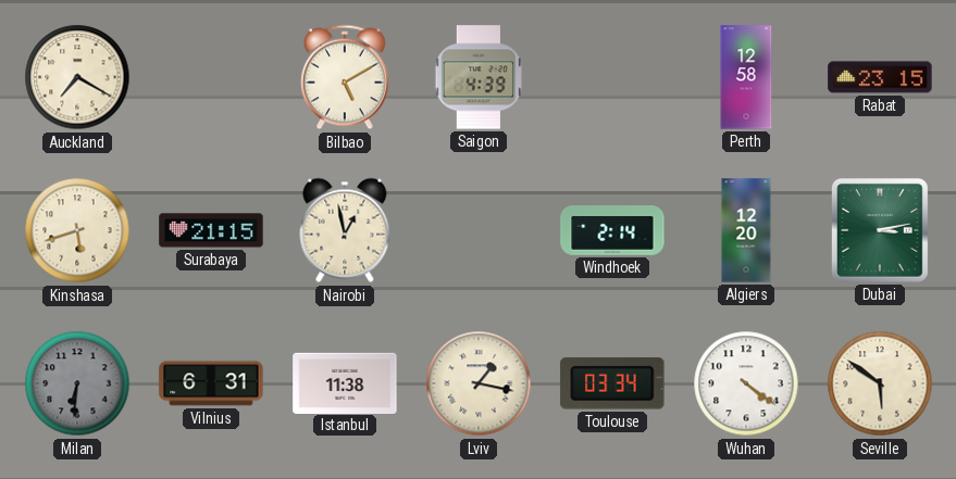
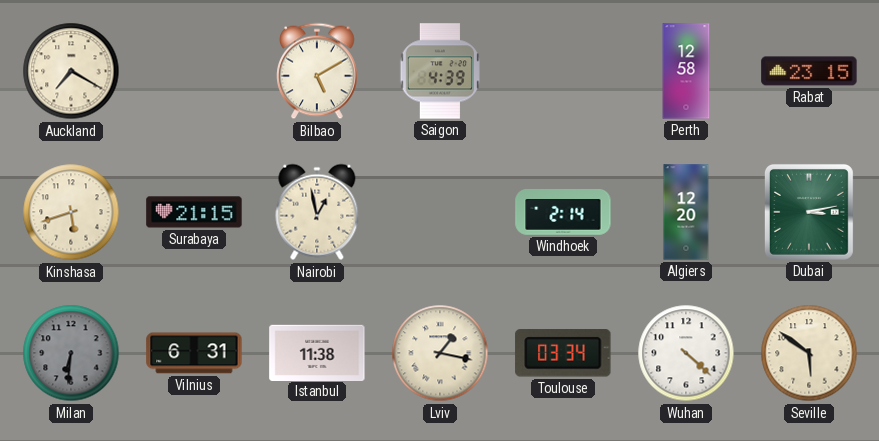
Wuhan: 4:21 -> 4:22
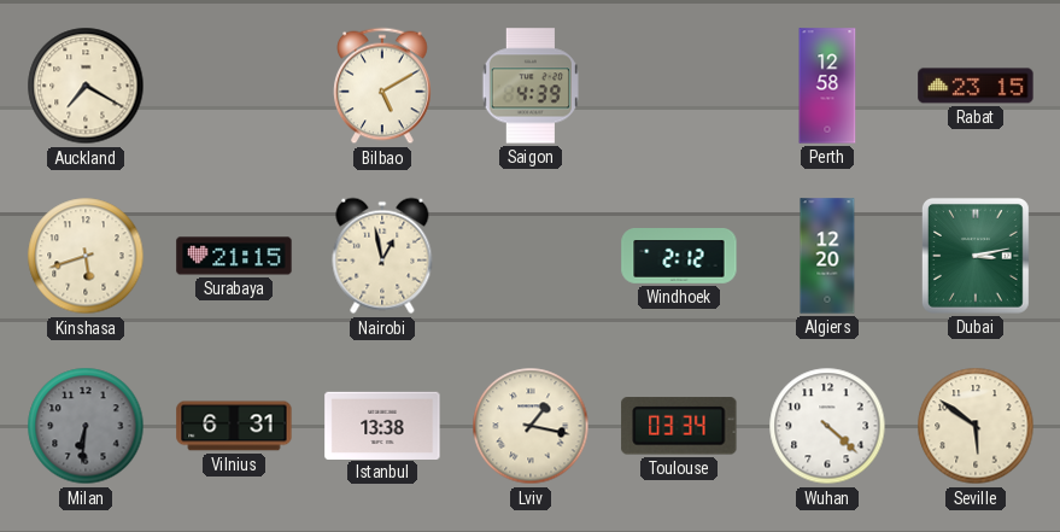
Windhoek: 2:14 -> 2:12
Istanbul: 11:38 -> 13:38
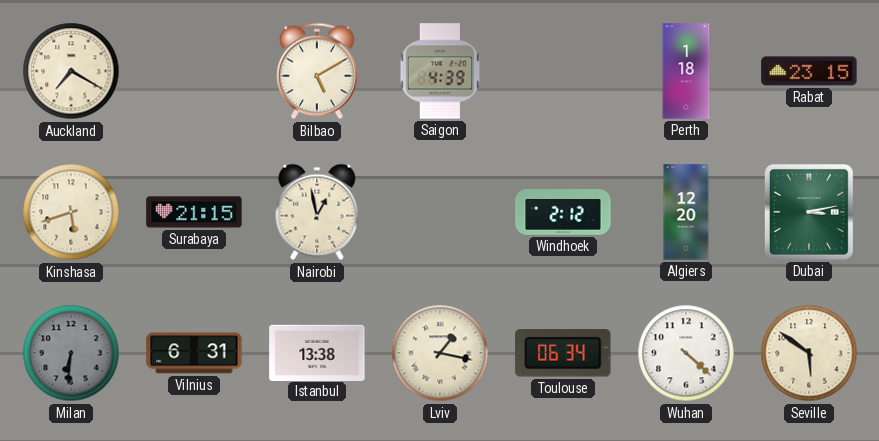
Perth: 12:58 -> 1:18
Toulouse: 03:34 -> 06:34
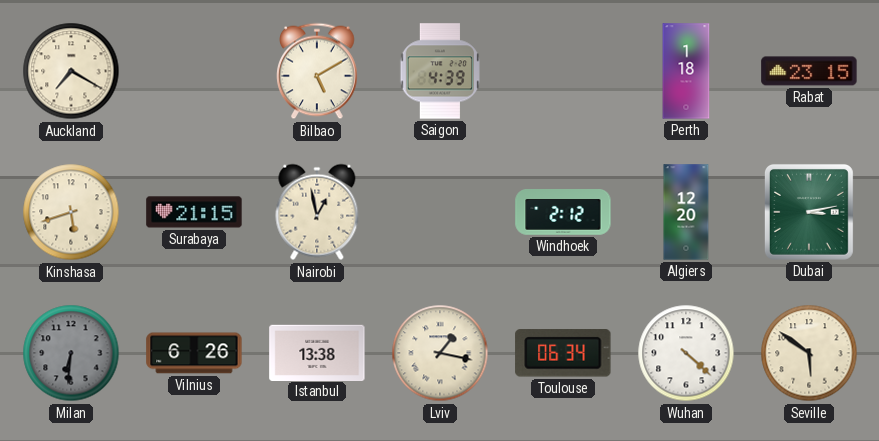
Vilnius: 6:31 -> 6:26
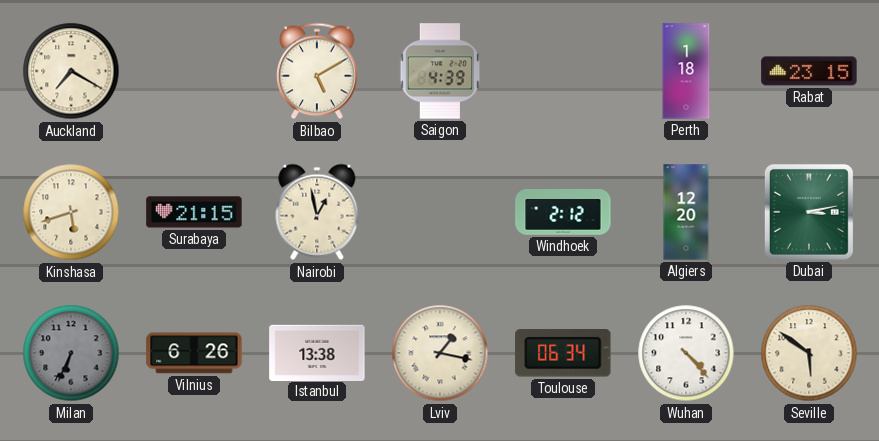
Milan: 6:31 -> 6:34
Wuhan: 4:22 -> 4:23
